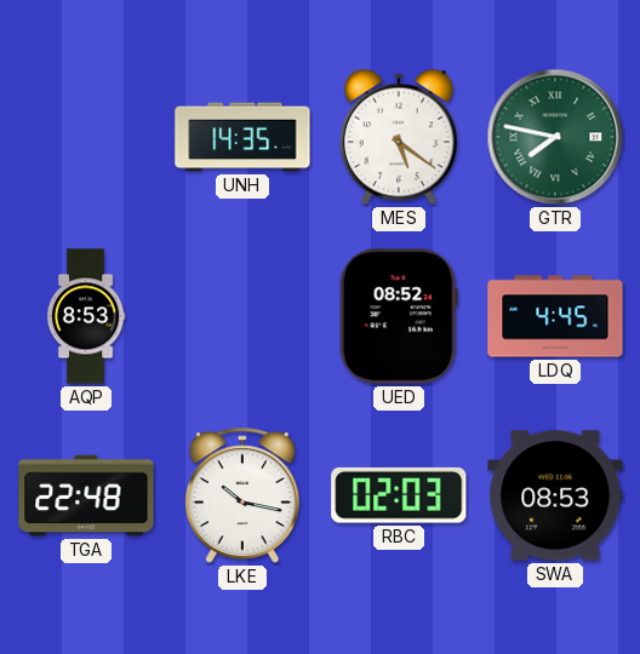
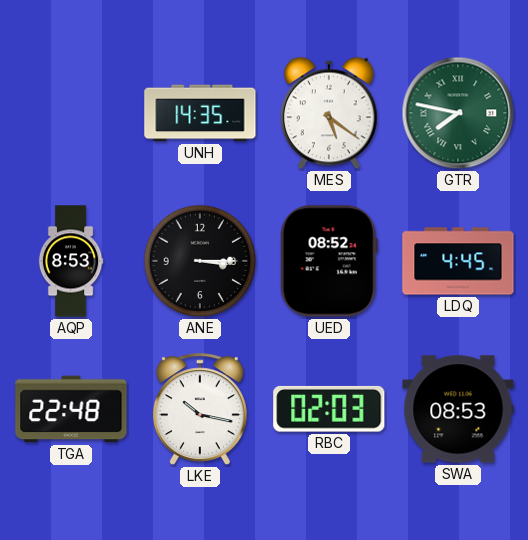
ANE: none -> 3:15
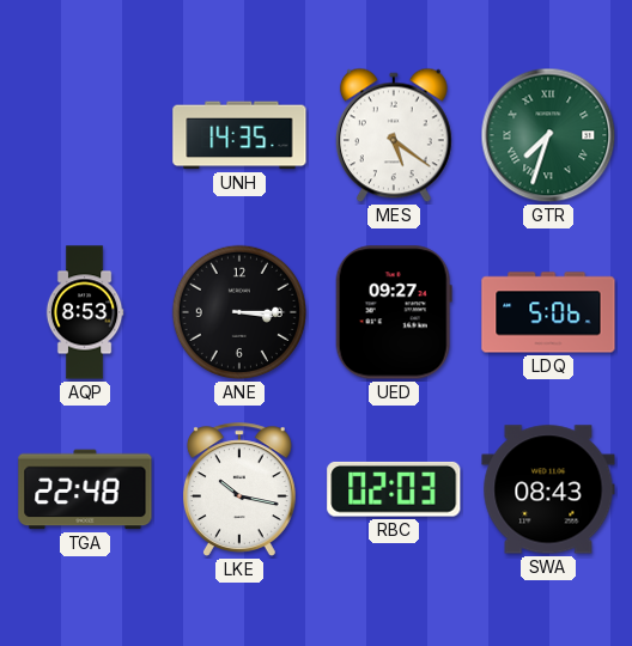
GTR: 7:47 -> 7:33
UED: 08:52 -> 09:27
LDQ: 4:45 -> 5:06
SWA: 08:53 -> 08:43
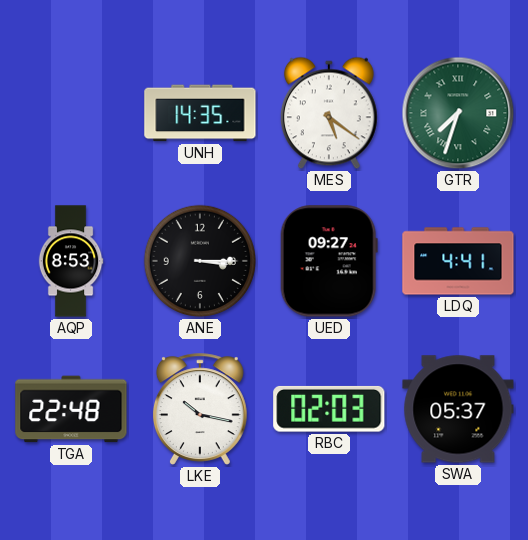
LDQ: 5:06 -> 4:41
SWA: 08:43 -> 05:37
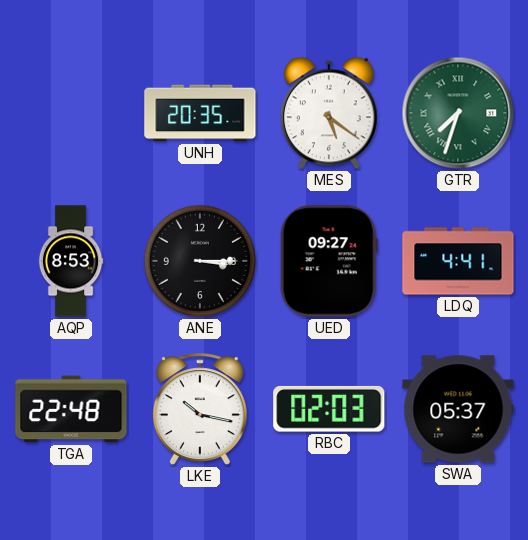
UNH: 14:35 -> 20:35
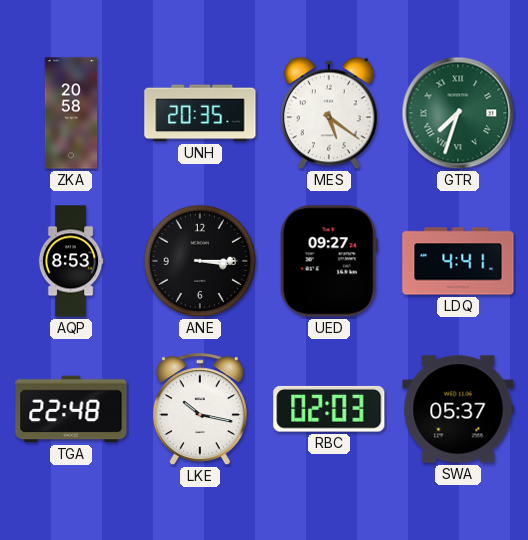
ZKA: none -> 20:58
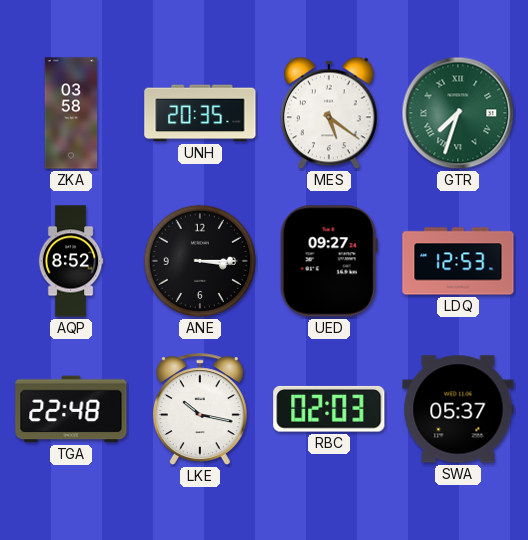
ZKA: 20:58 -> 03:58
AQP: 8:53 -> 8:52
LDQ: 4:41 -> 12:53
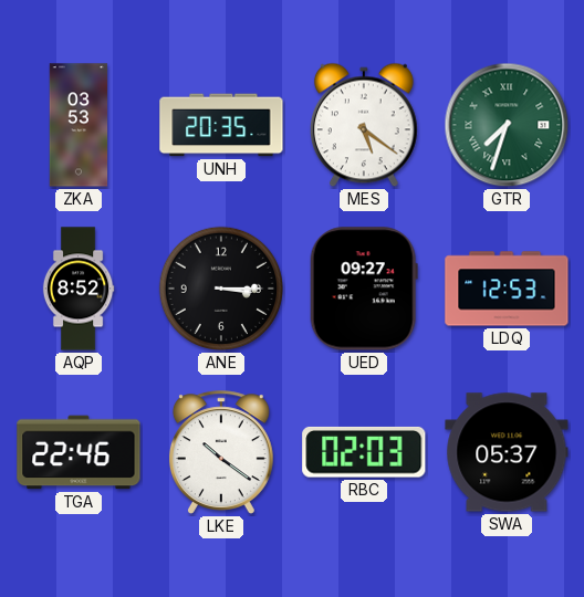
ZKA: 03:58 -> 03:53
TGA: 22:48 -> 22:46
LKE: 10:17 -> 10:21
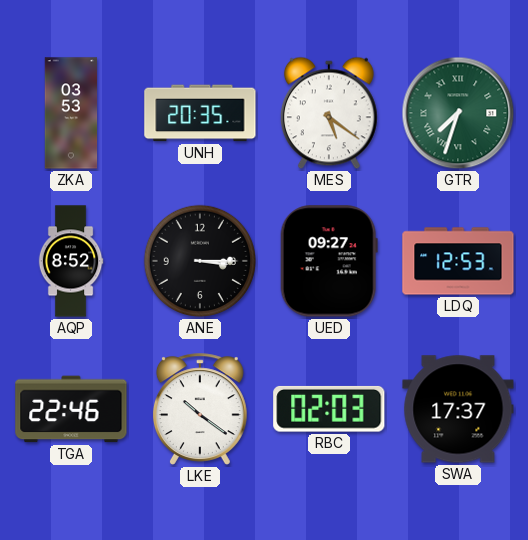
SWA: 05:37 -> 17:37
